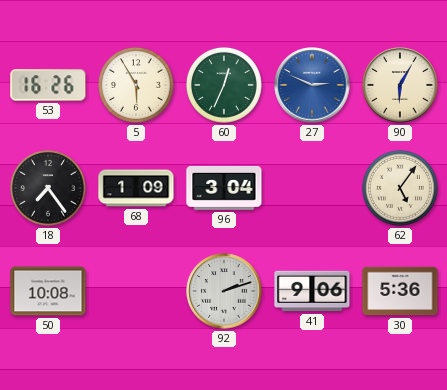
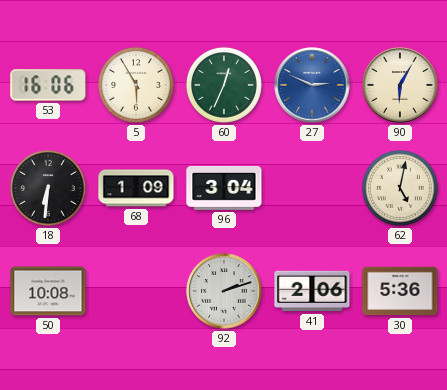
53: 16:26 -> 16:06
18: 7:24 -> 6:31
62: 5:06 -> 5:02
41: 9:06 -> 2:06
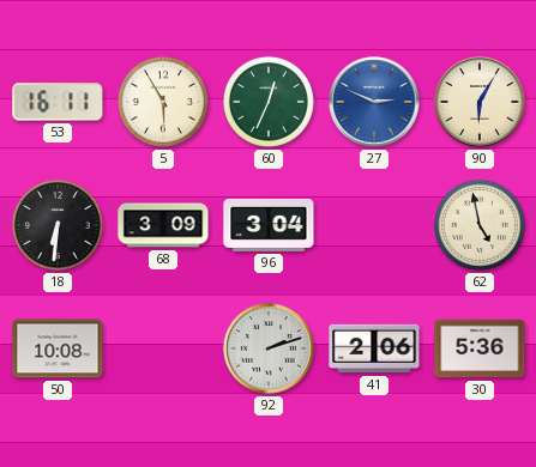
53: 16:06 -> 16:11
68: 1:09 -> 3:09
62: 5:02 -> 4:58
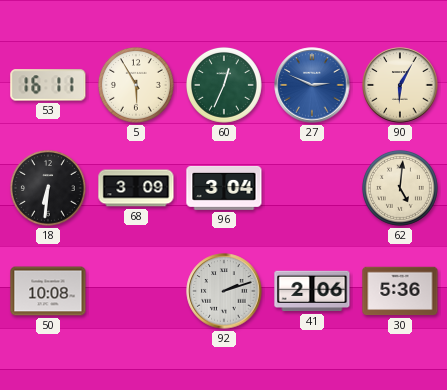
62: 4:58 -> 5:01
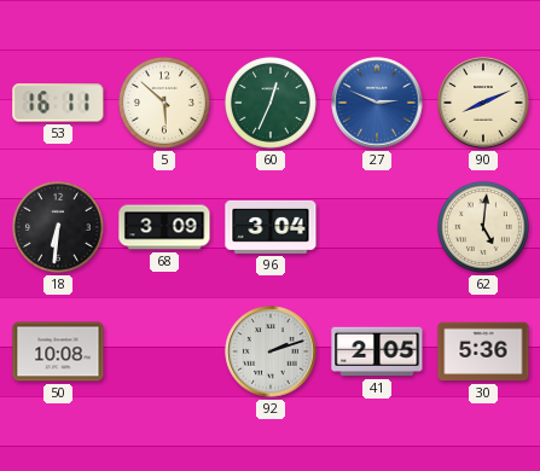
5: 5:55 -> 5:52
90: 6:05 -> 8:11
41: 2:06 -> 2:05
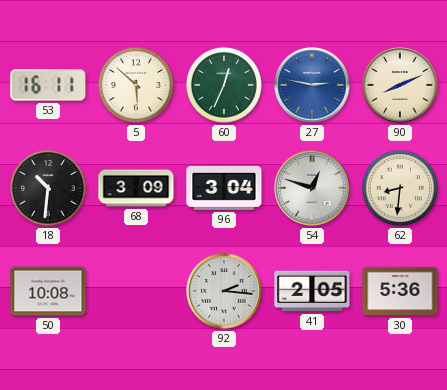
27: 2:49 -> 2:47
18: 6:31 -> 10:31
54: none -> 12:48
62: 5:01 -> 8:31
92: 2:12 -> 2:16
